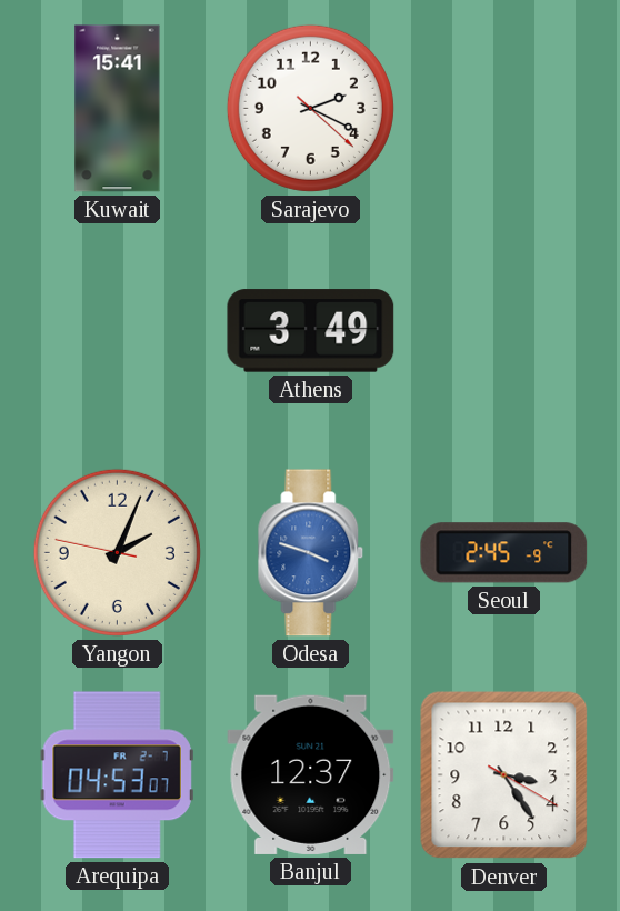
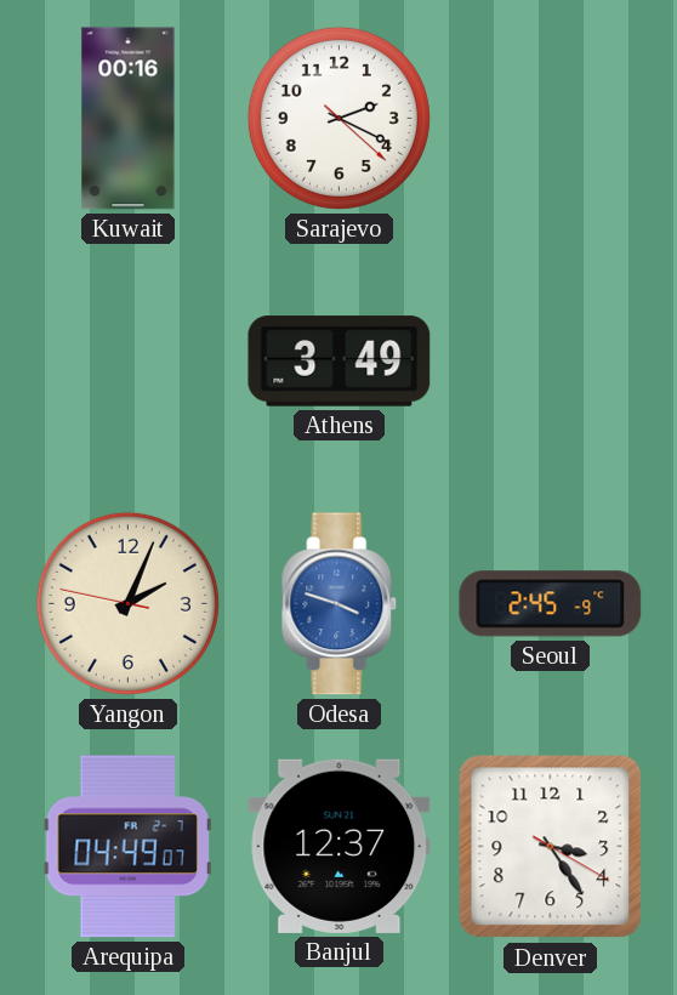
Kuwait: 15:41 -> 00:16
Arequipa: 04:53 -> 04:49
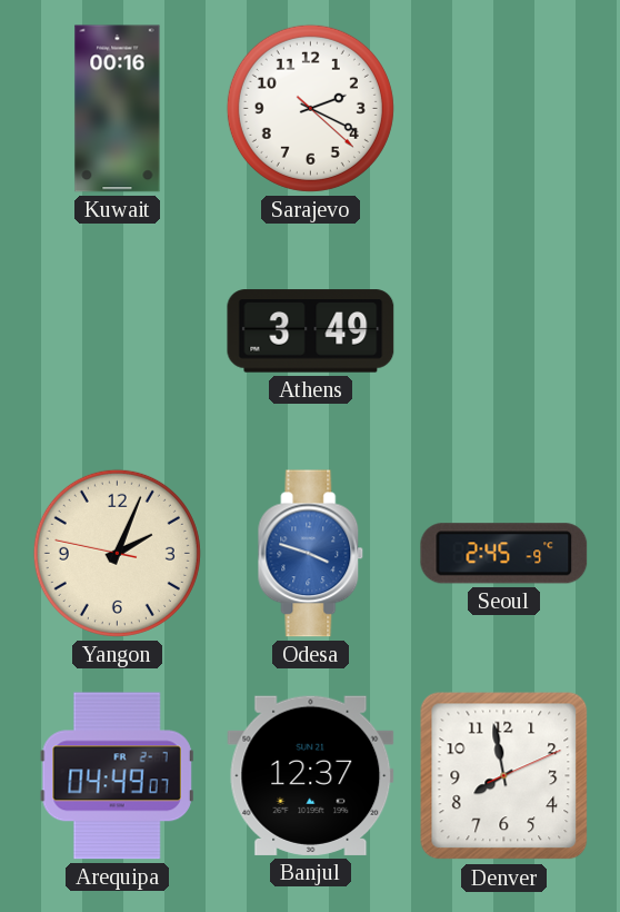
Denver: 3:24 -> 7:58
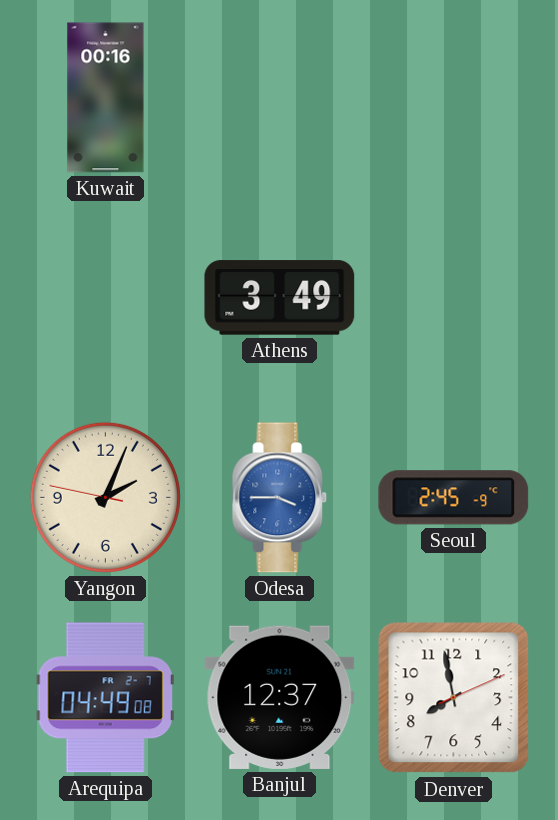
Sarajevo: 2:19 -> none
Odesa: 3:48 -> 3:45
Arequipa: 04:49:07 -> 04:49:08
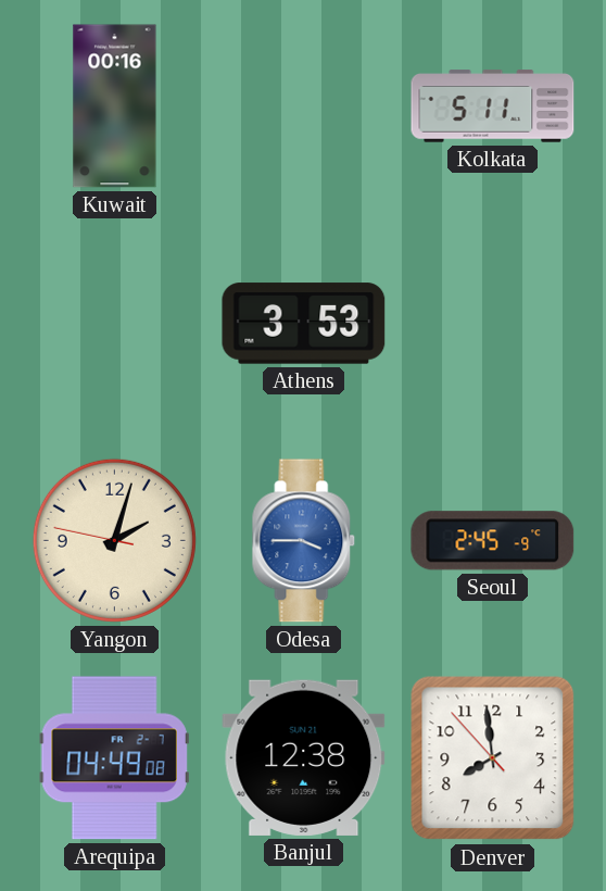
Kolkata: none -> 5:11
Athens: 3:49 -> 3:53
Yangon: 2:03 -> 2:02
Banjul: 12:37 -> 12:38
Denver: 7:58:11 -> 7:58:53
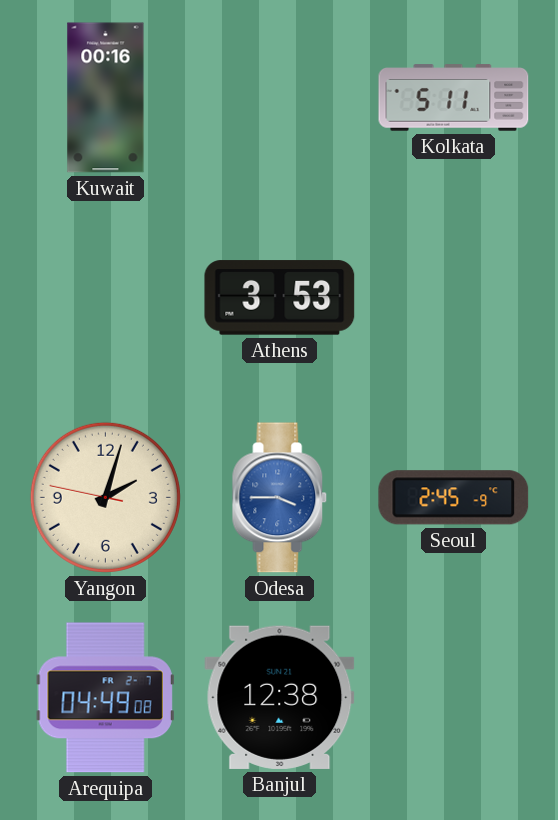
Denver: 7:58 -> none
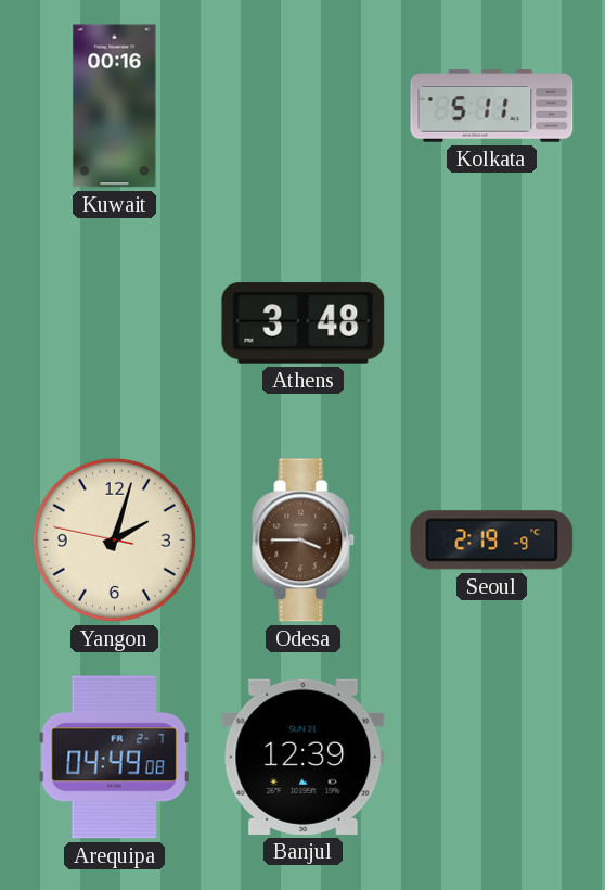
Athens: 3:53 -> 3:48
Odesa dial: blue -> brown
Seoul: 2:45 -> 2:19
Banjul: 12:38 -> 12:39
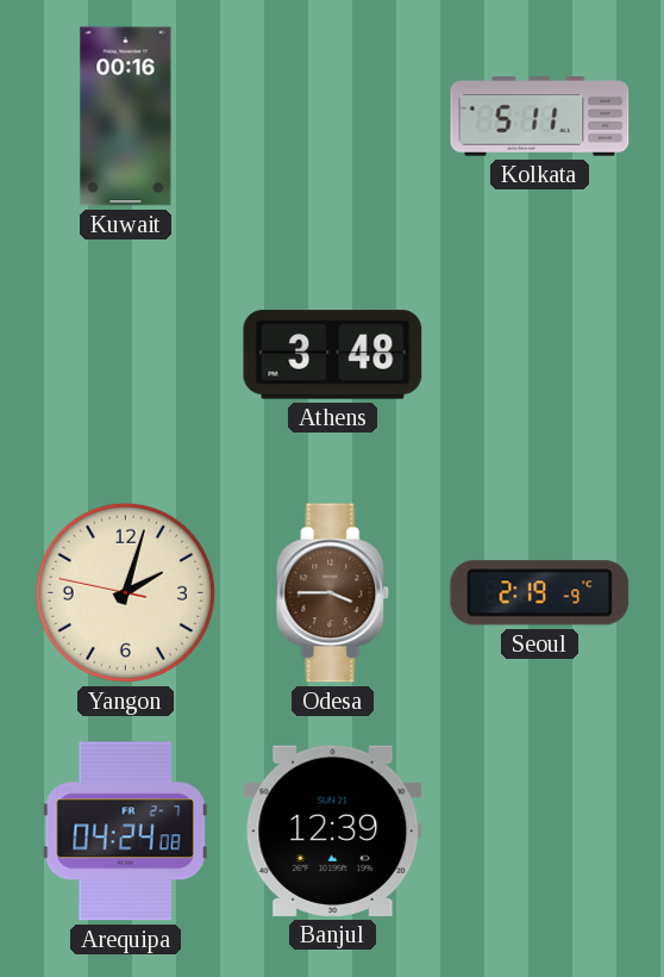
Arequipa: 04:49 -> 04:24
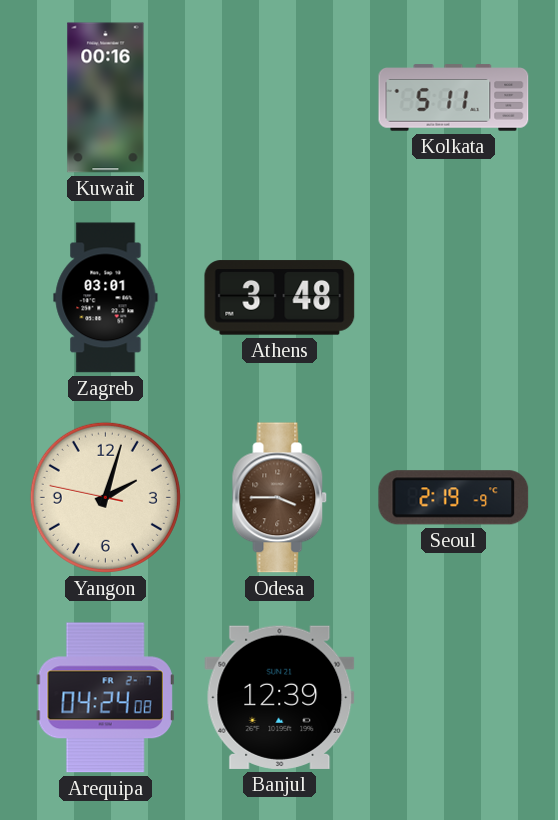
Zagreb: none -> 03:01
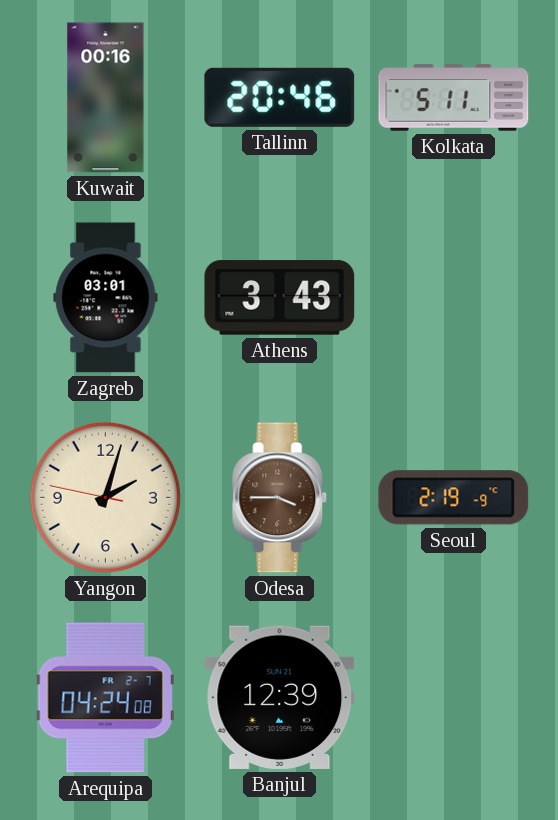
Tallinn: none -> 20:46
Athens: 3:48 -> 3:43
